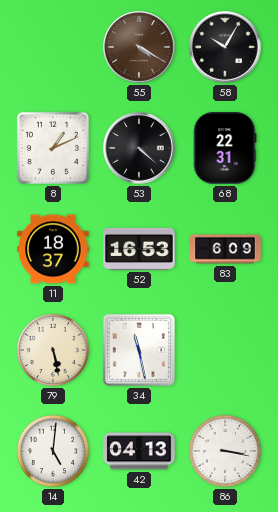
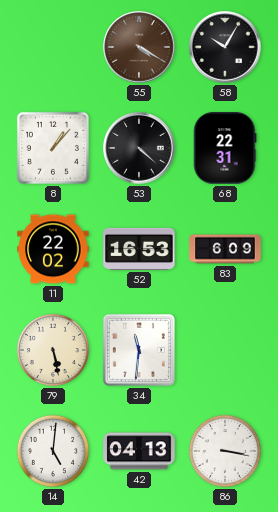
8: 1:11 -> 1:07
11: 18:37 -> 22:02
34: 11:28 -> 11:31
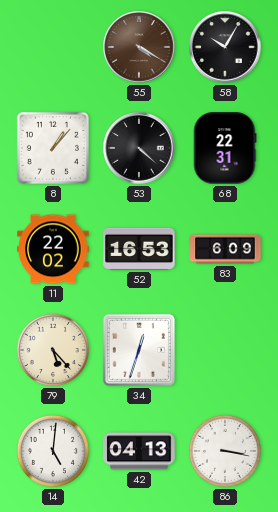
79: 5:28 -> 5:23
34: 11:31 -> 12:33
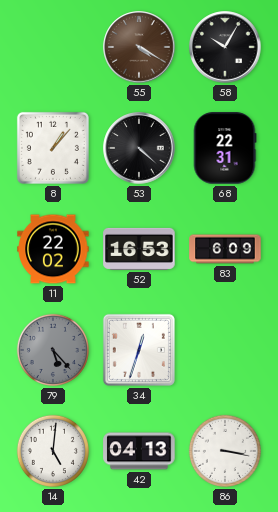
79 dial: cream -> grey
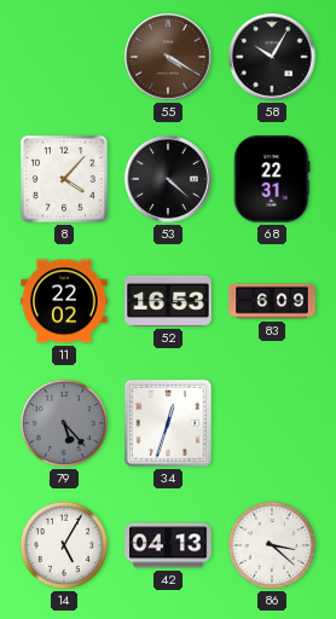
8: 1:07 -> 4:07
14: 5:01 -> 5:05
86: 3:17 -> 3:22
